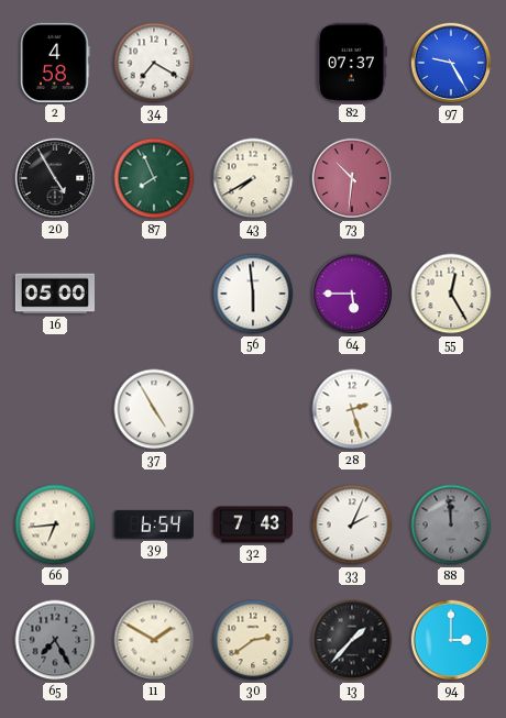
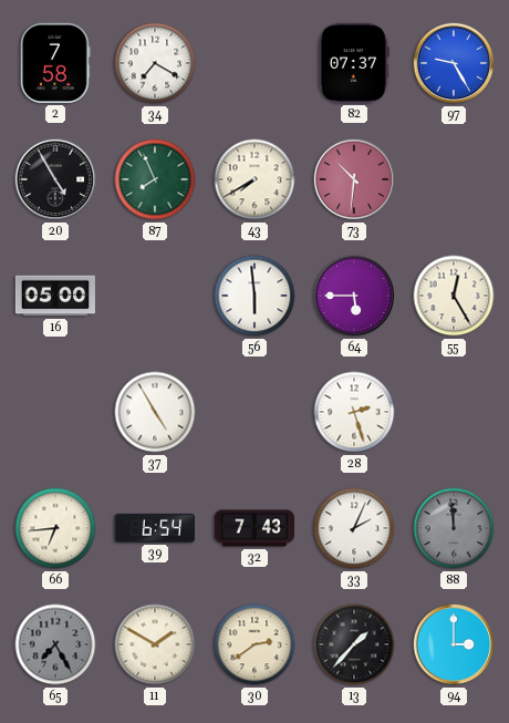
2: 4:58 -> 7:58
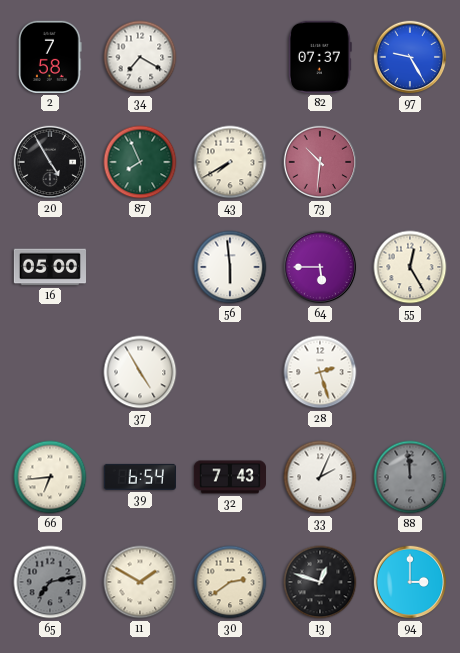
65: 7:25 -> 7:13
13: 1:37 -> 12:48
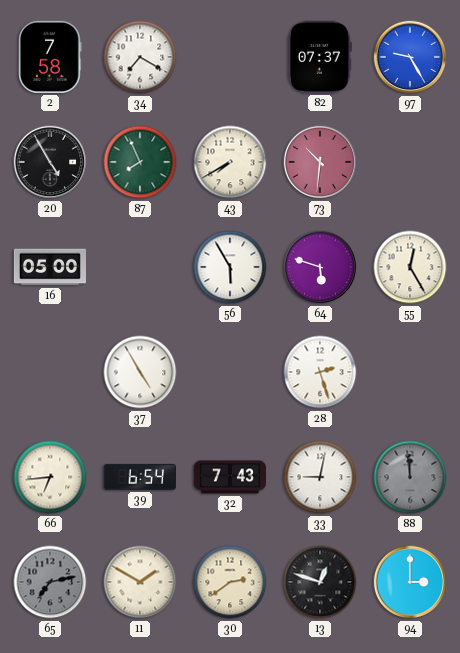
56: 5:59 -> 5:55
64: 5:45 -> 5:48
33: 2:04 -> 9:02
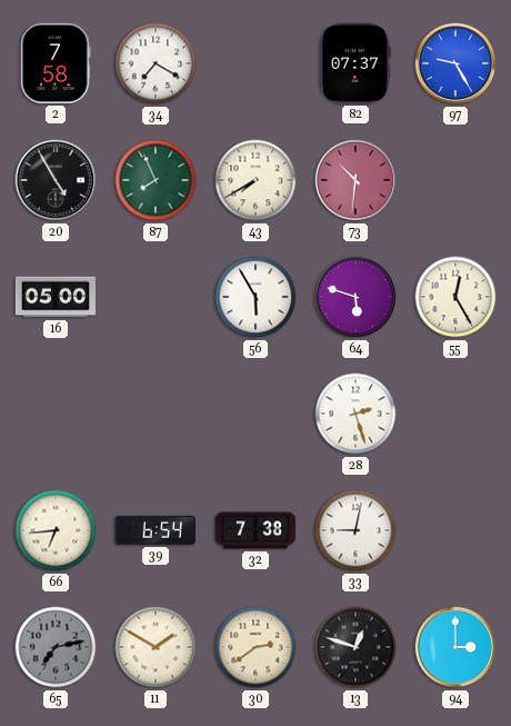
37: 4:55 -> none
32: 7:43 -> 7:38
88: 11:59 -> none
